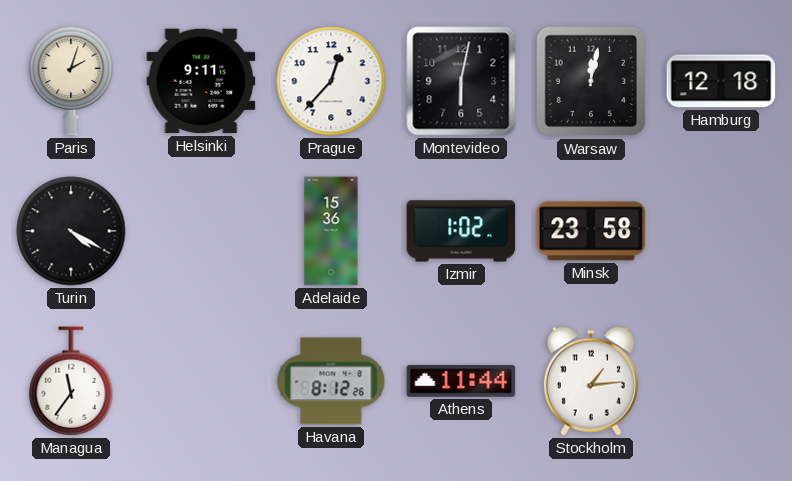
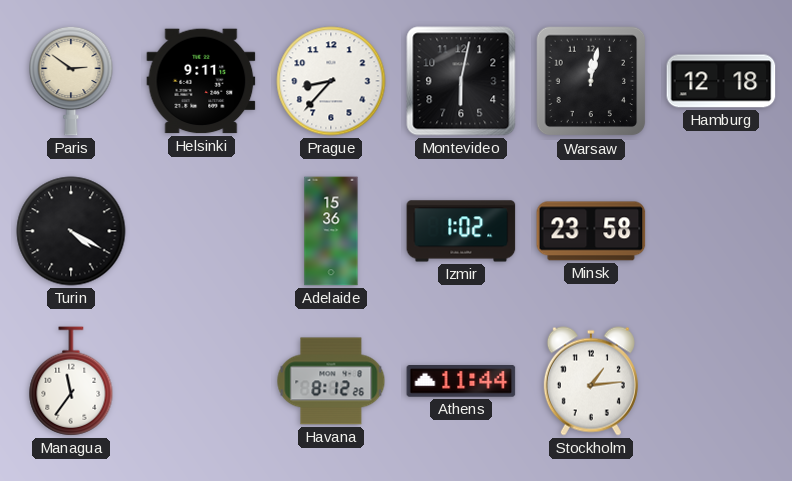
Paris: 2:03 -> 2:51
Prague: 12:37 -> 8:37
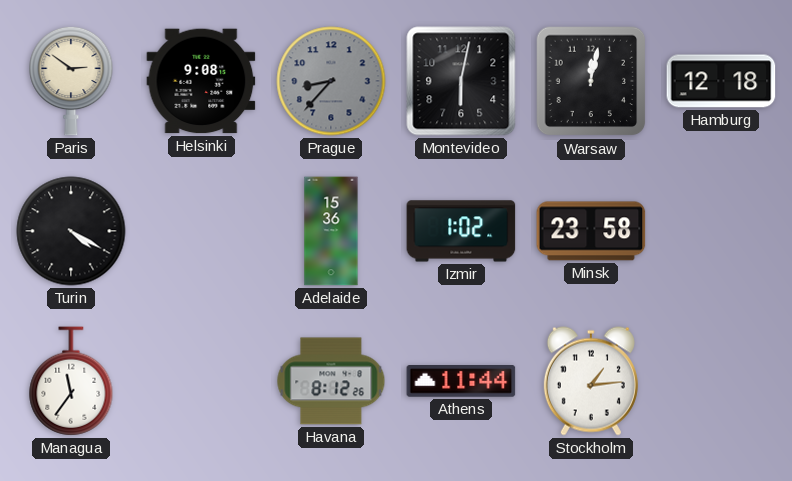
Helsinki: 9:11 -> 9:08
Prague dial: white -> grey
